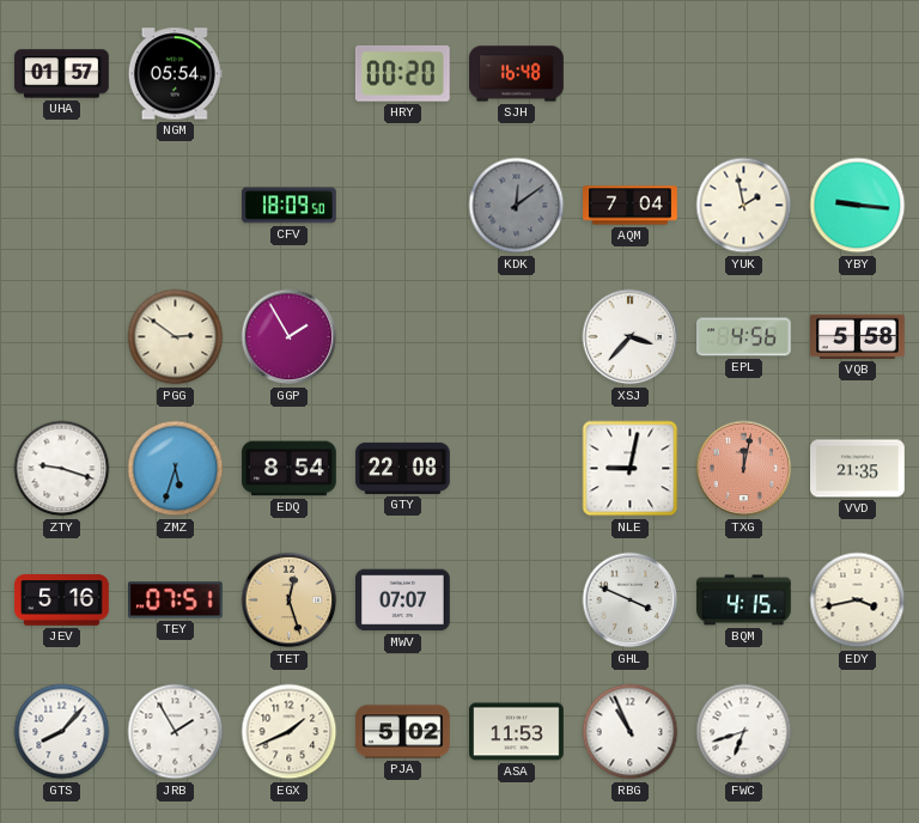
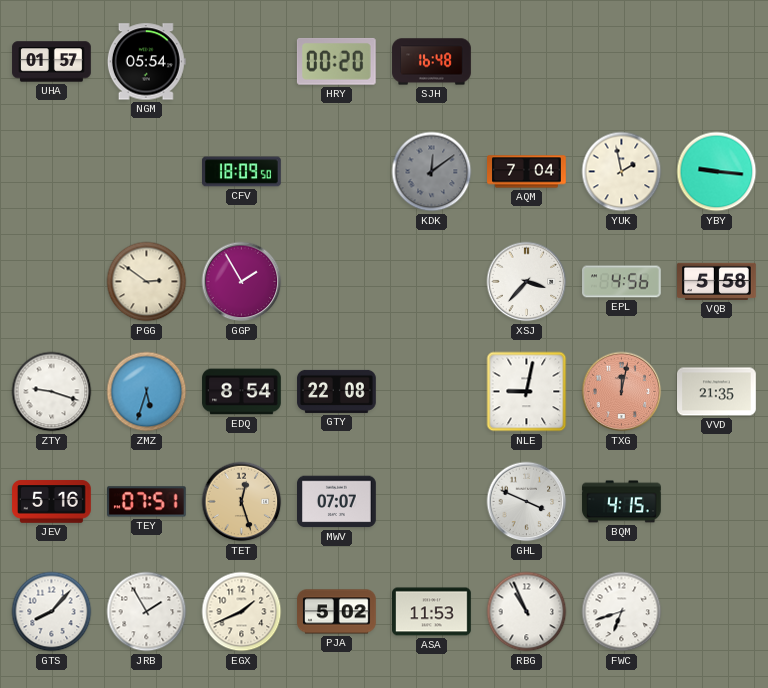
EDY: 3:43 -> none
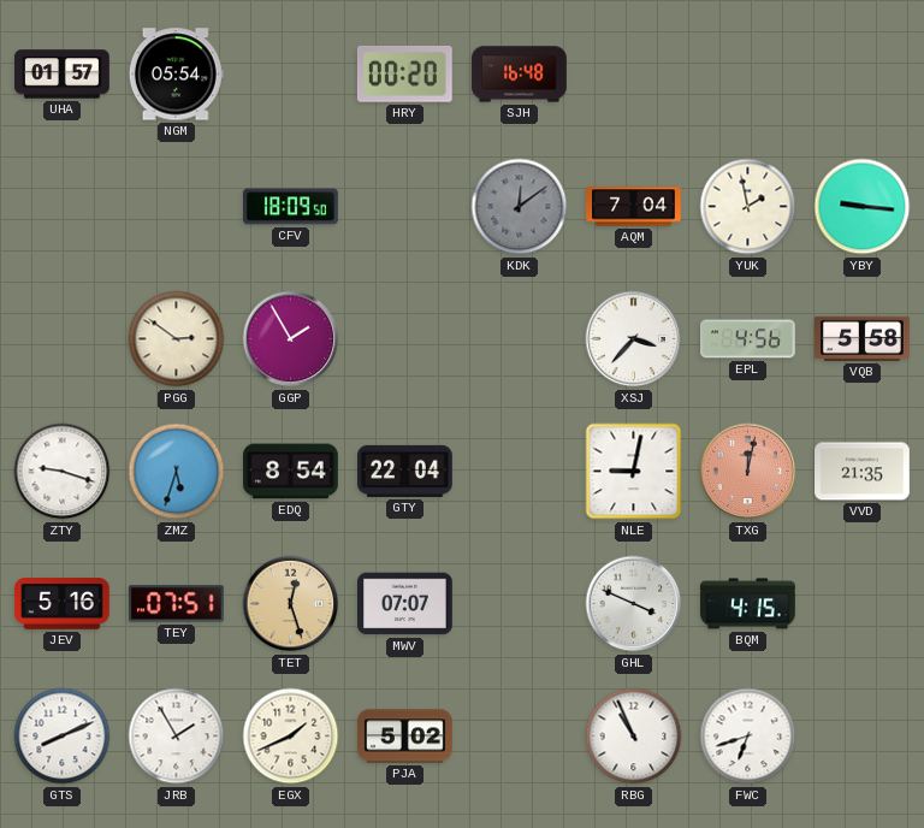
GTY: 22:08 -> 22:04
GTS: 8:07 -> 8:11
ASA: 11:53 -> none
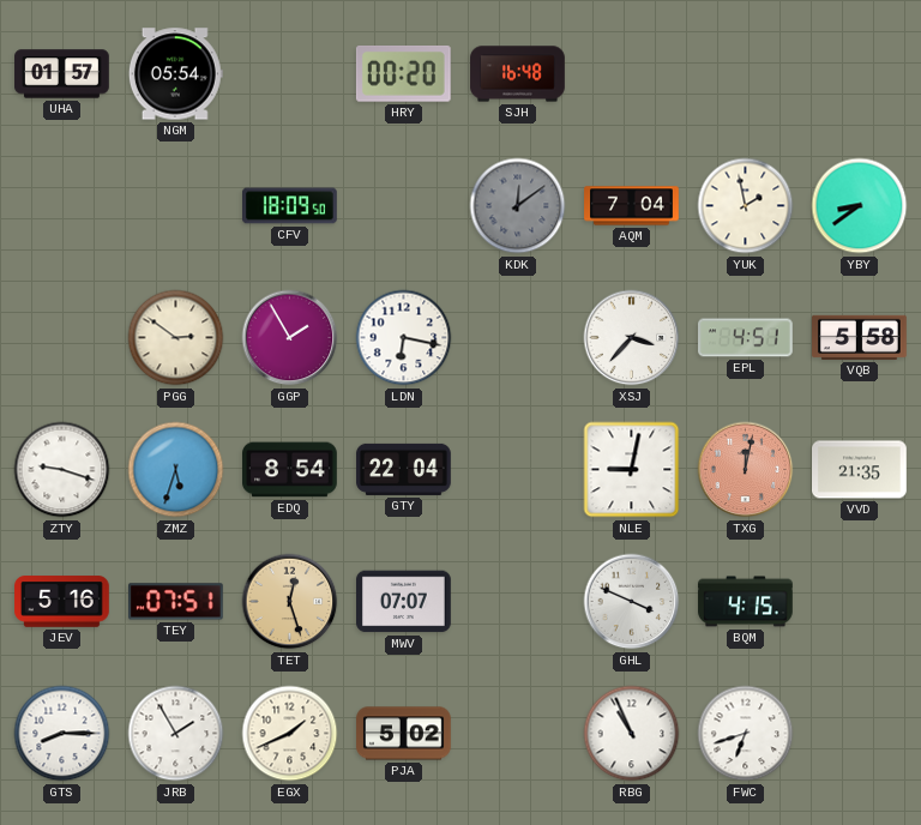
YBY: 9:16 -> 8:39
LDN: none -> 6:17
EPL: 4:56 -> 4:51
GTS: 8:11 -> 8:15
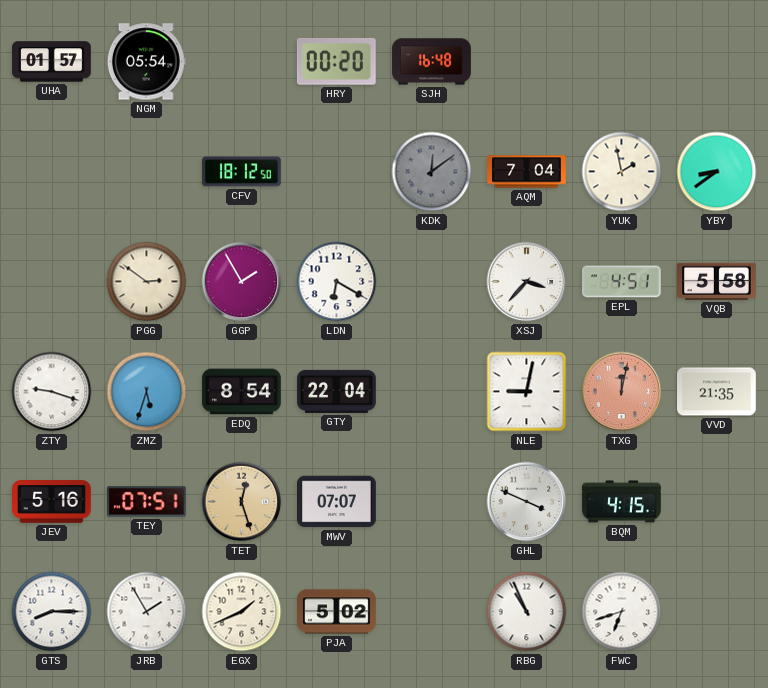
CFV: 18:09 -> 18:12
LDN: 6:17 -> 6:20
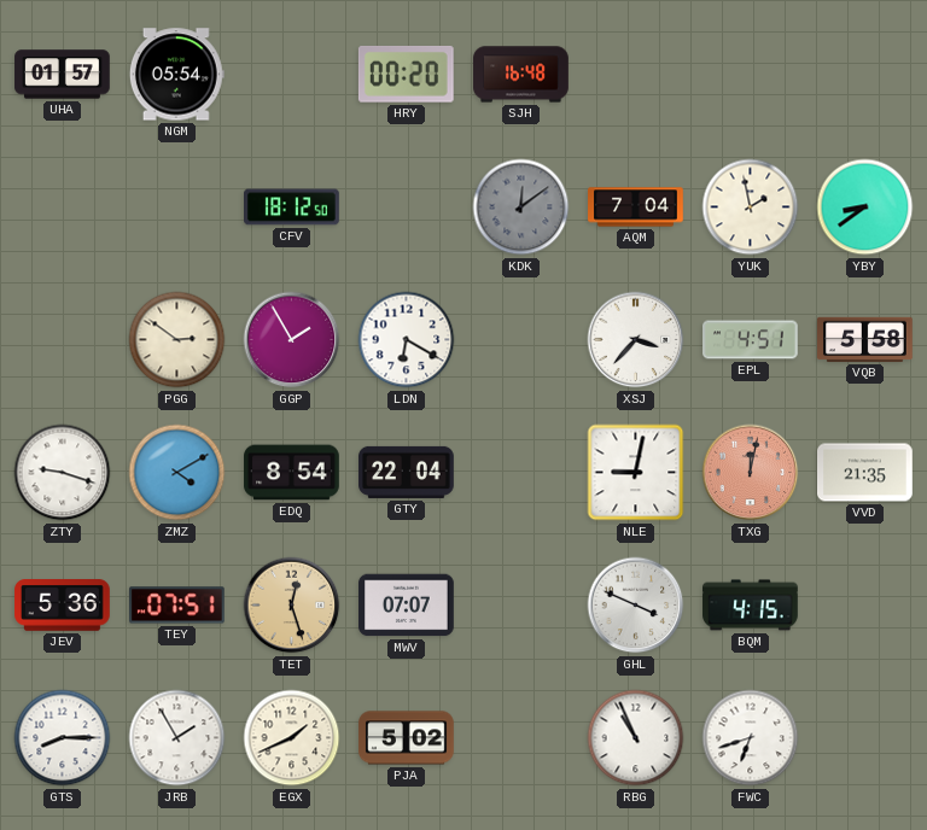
ZMZ: 5:33 -> 4:10
JEV: 5:16 -> 5:36
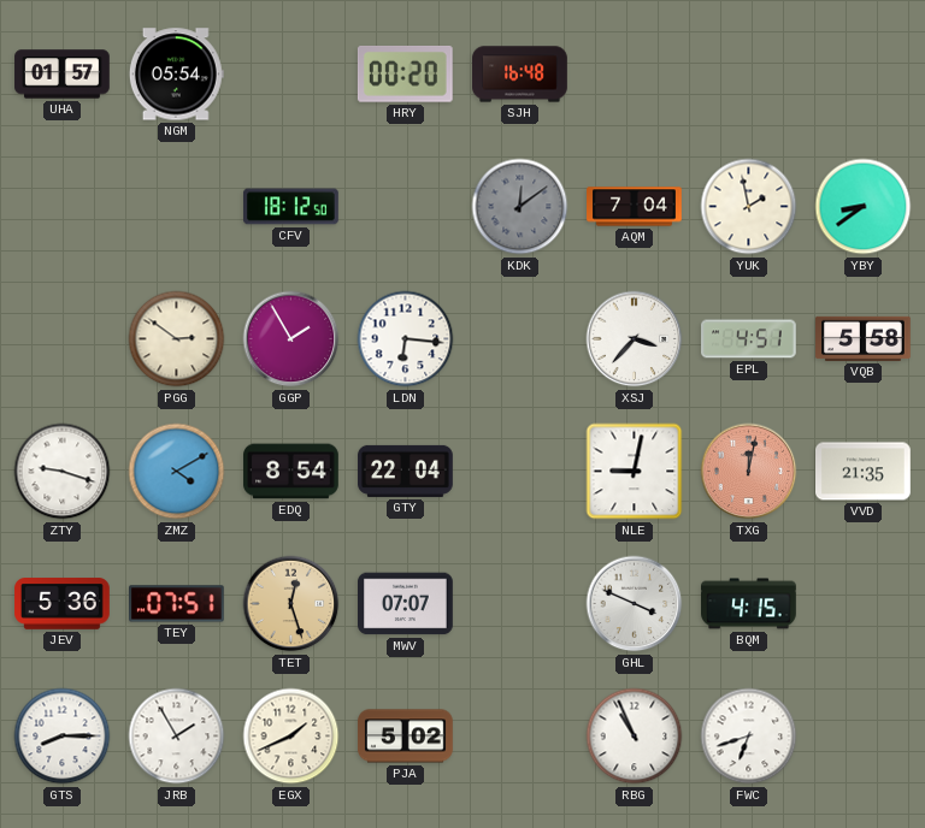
LDN: 6:20 -> 6:16
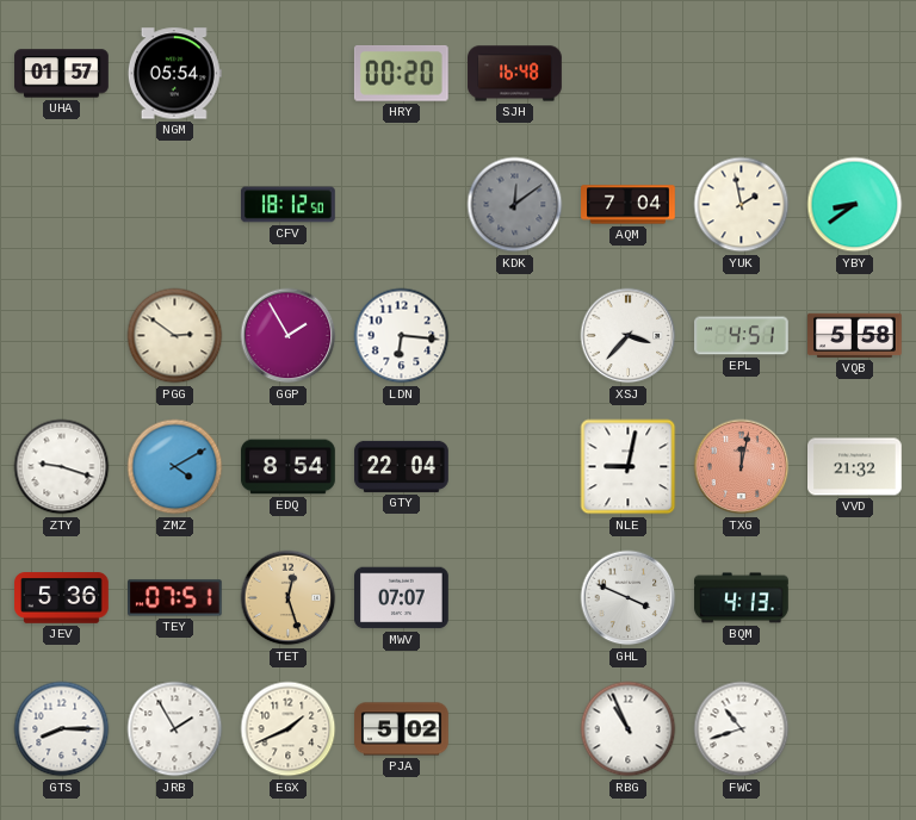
VVD: 21:35 -> 21:32
BQM: 4:15 -> 4:13
FWC: 6:42 -> 10:42
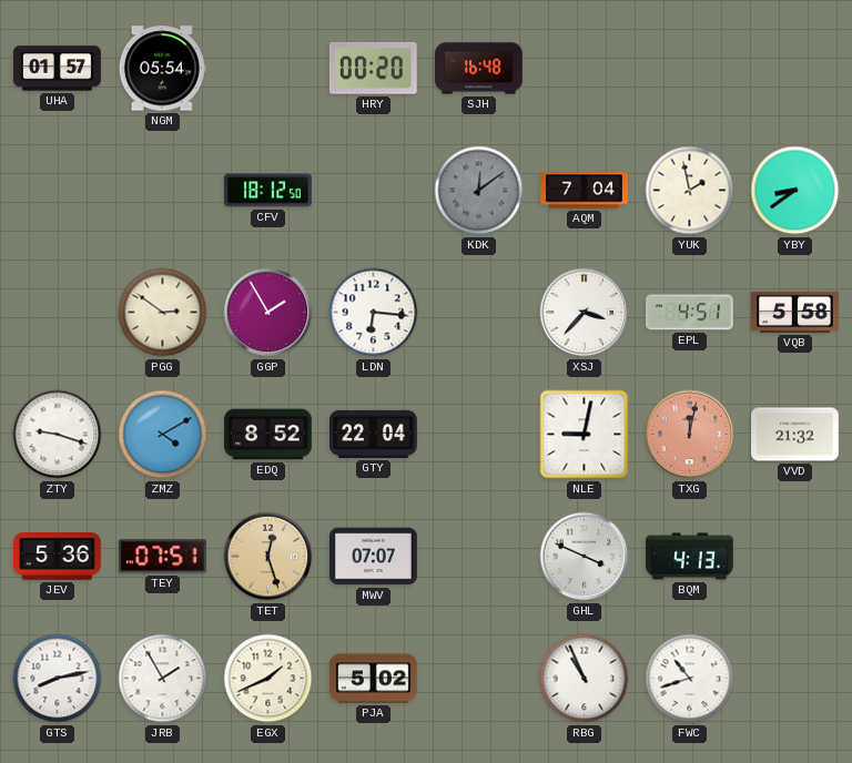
EDQ: 8:54 -> 8:52
GTS: 8:15 -> 8:13
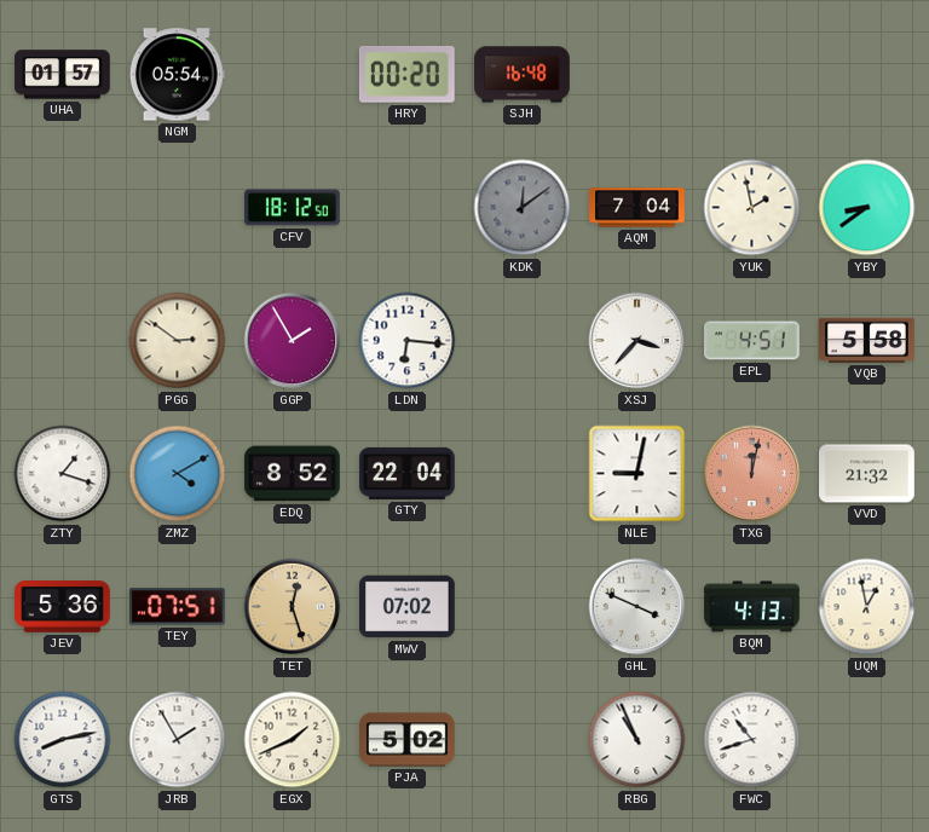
ZTY: 9:18 -> 1:18
MWV: 07:07 -> 07:02
UQM: none -> 12:58
